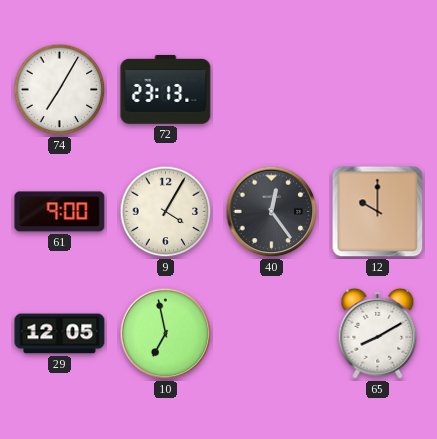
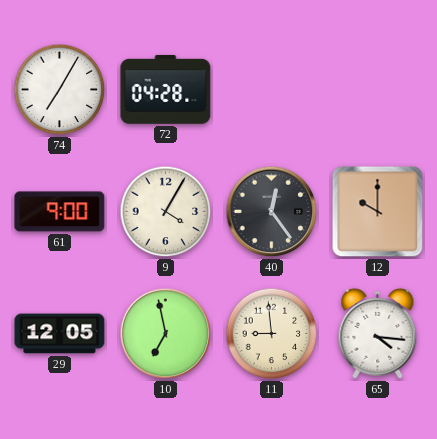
72: 23:13 -> 04:28
11: none -> 8:59
65: 8:10 -> 4:16
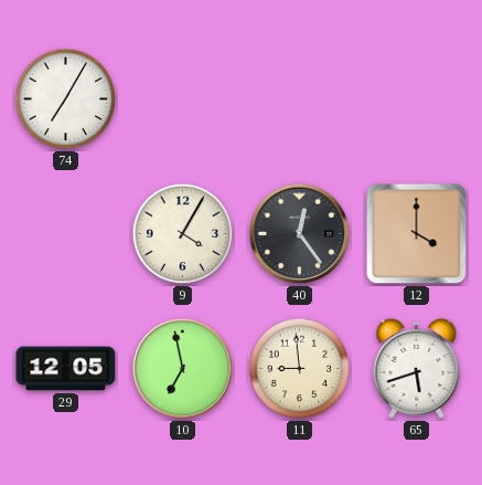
72: 04:28 -> none
61: 9:00 -> none
12: 10:00 -> 4:00
65: 4:16 -> 5:42
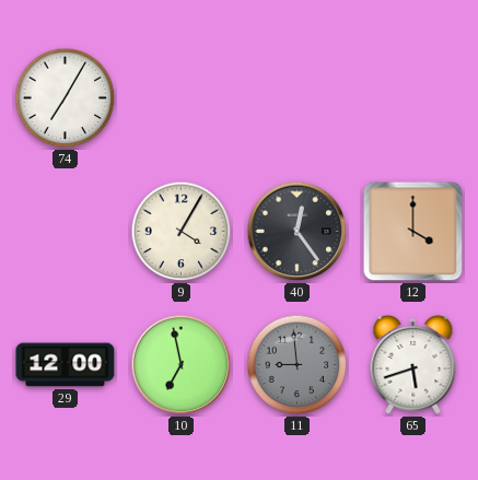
29: 12:05 -> 12:00
11 dial: cream -> grey
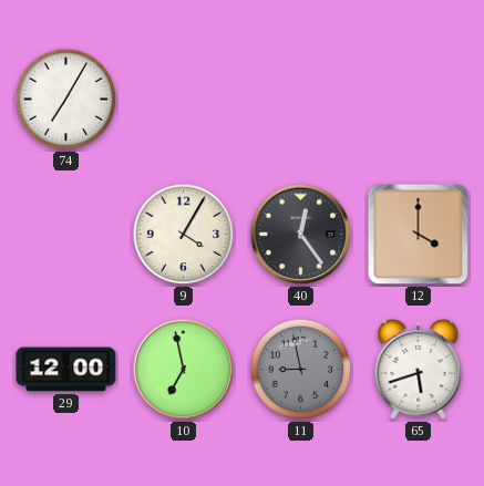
11: 8:59 -> 8:58
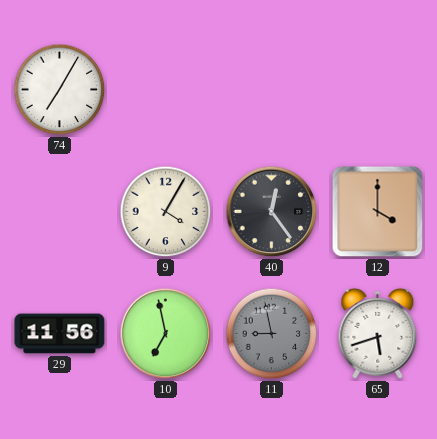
29: 12:00 -> 11:56
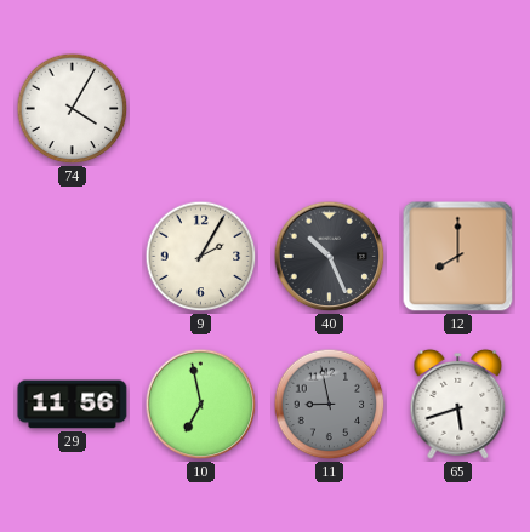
74: 7:05 -> 4:05
9: 4:05 -> 2:05
40: 12:24 -> 10:26
12: 4:00 -> 8:00
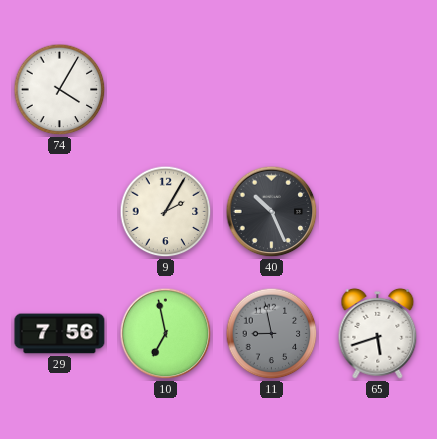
12: 8:00 -> none
29: 11:56 -> 7:56
